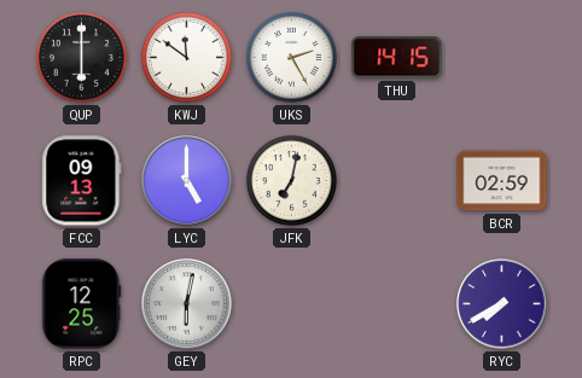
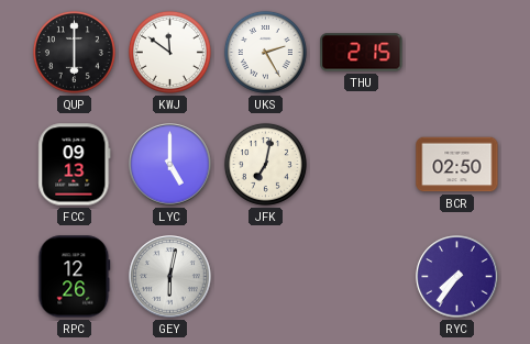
THU: 14:15 -> 2:15
BCR: 02:59 -> 02:50
RPC: 12:25 -> 12:26
RYC: 7:40 -> 7:36
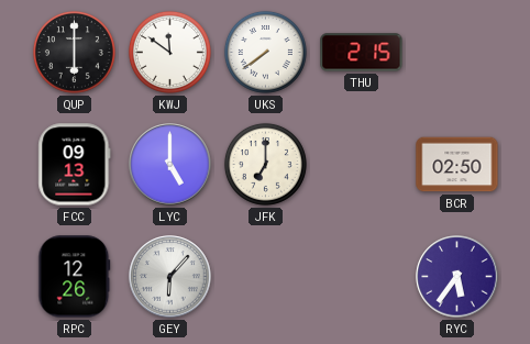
UKS: 2:25 -> 7:39
JFK: 7:02 -> 7:00
GEY: 6:02 -> 6:07
RYC: 7:36 -> 5:36
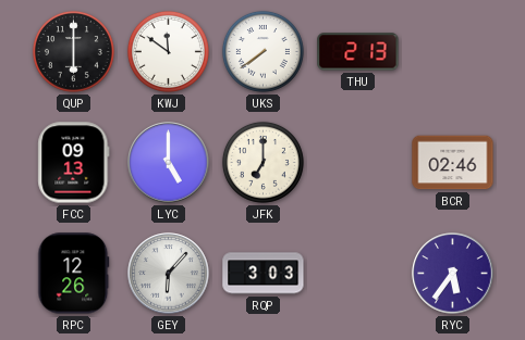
THU: 2:15 -> 2:13
BCR: 02:50 -> 02:46
RQP: none -> 3:03
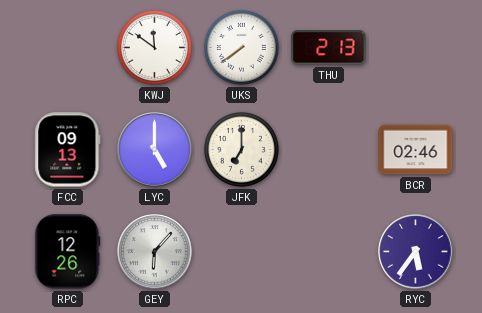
QUP: 6:00 -> none
RQP: 3:03 -> none
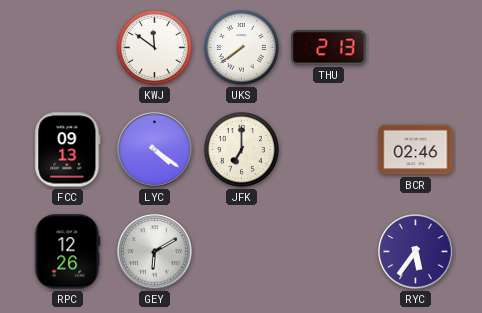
LYC: 5:00 -> 4:21
GEY: 6:07 -> 6:10
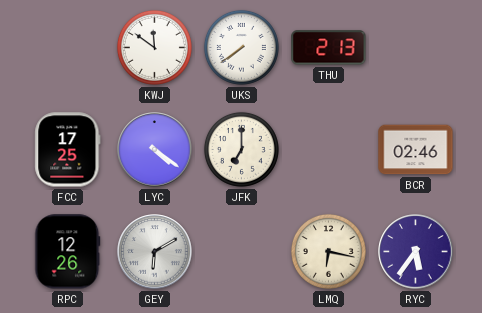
FCC: 09:13 -> 17:25
LMQ: none -> 6:17
